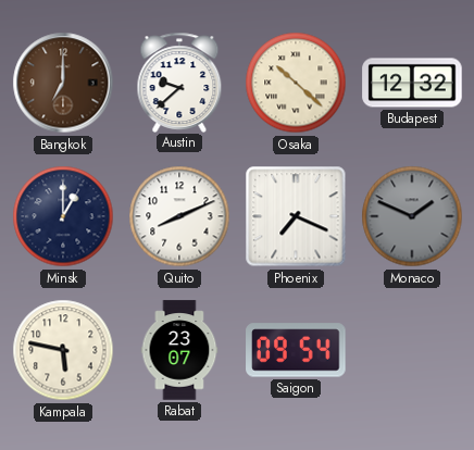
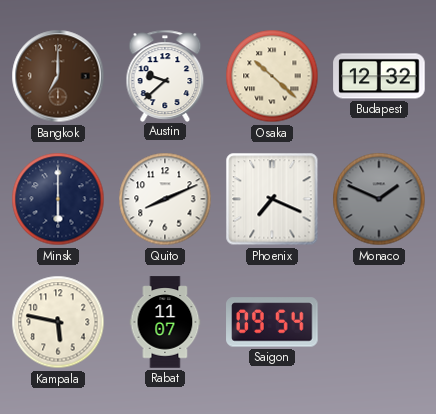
Minsk: 1:00 -> 6:00
Rabat: 23:07 -> 11:07
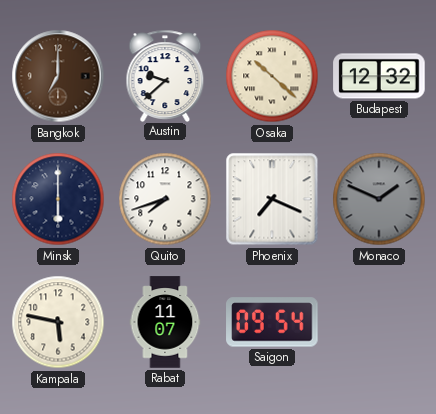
Quito: 8:11 -> 7:42
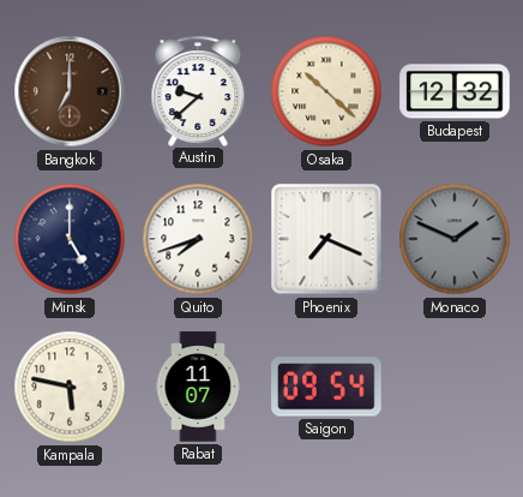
Minsk: 6:00 -> 5:00
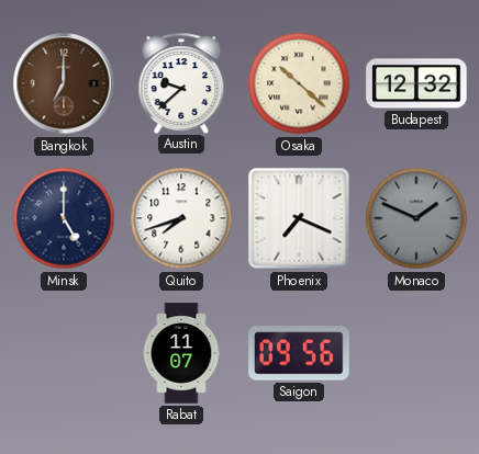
Kampala: 5:47 -> none
Saigon: 09:54 -> 09:56
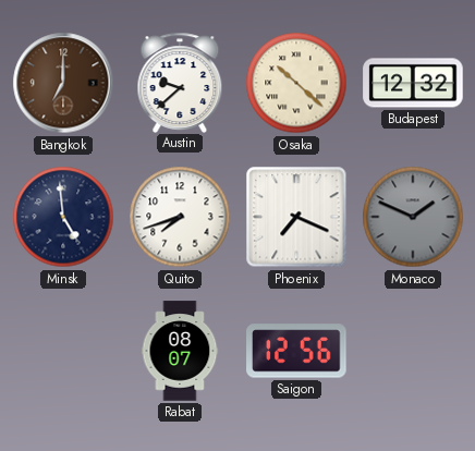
Minsk: 5:00 -> 4:59
Rabat: 11:07 -> 08:07
Saigon: 09:56 -> 12:56
